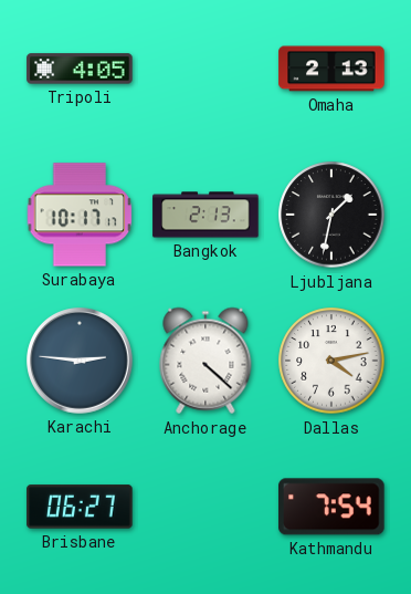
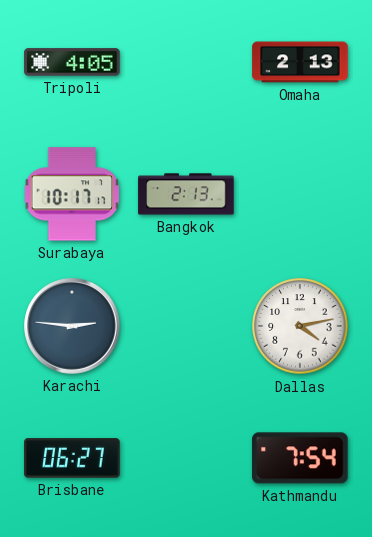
Ljubljana: 1:32 -> none
Anchorage: 4:22 -> none
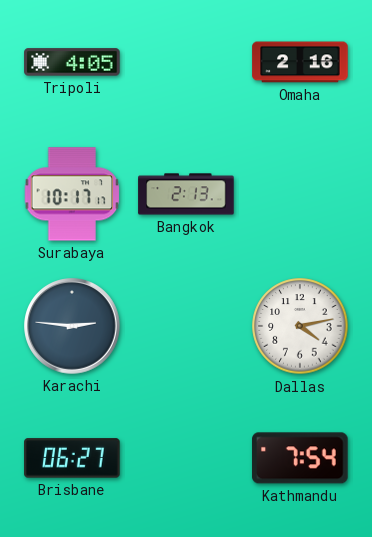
Omaha: 2:13 -> 2:16
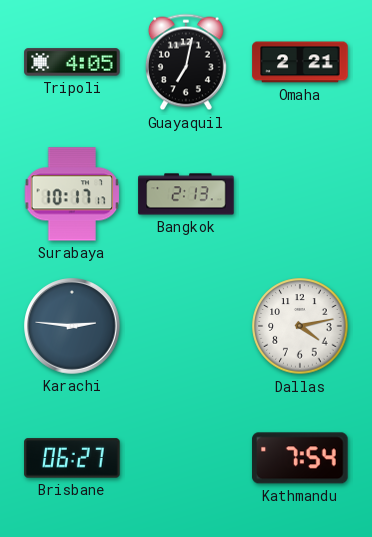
Guayaquil: none -> 7:02
Omaha: 2:16 -> 2:21
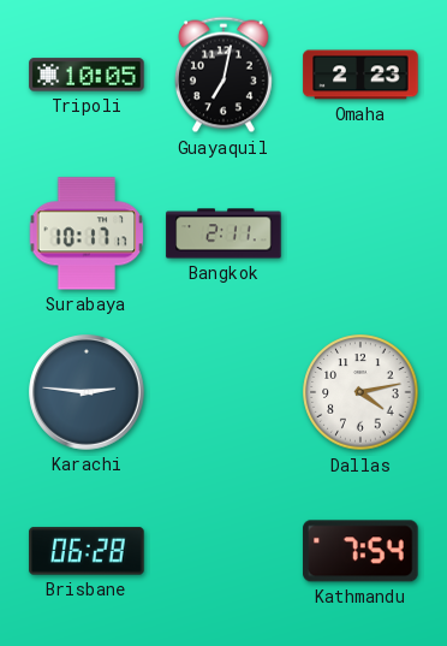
Tripoli: 4:05 -> 10:05
Omaha: 2:21 -> 2:23
Bangkok: 2:13 -> 2:11
Brisbane: 06:27 -> 06:28
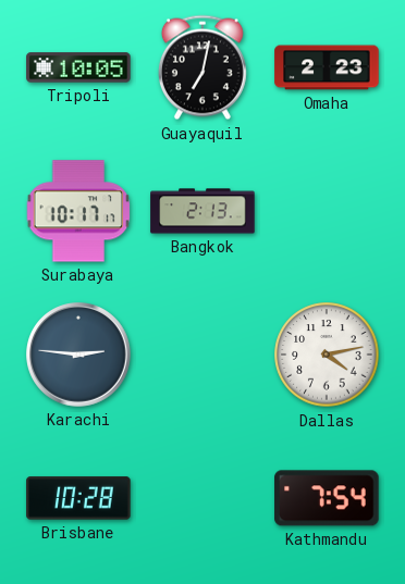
Bangkok: 2:11 -> 2:13
Brisbane: 06:28 -> 10:28
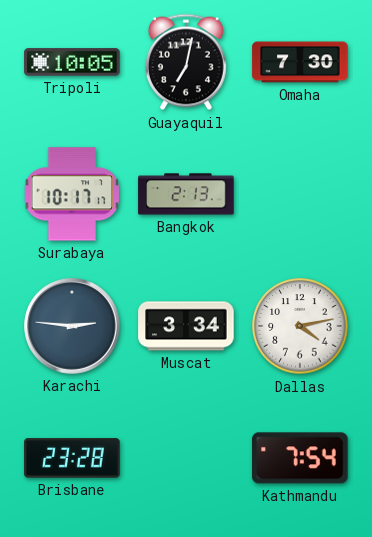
Omaha: 2:23 -> 7:30
Muscat: none -> 3:34
Brisbane: 10:28 -> 23:28
